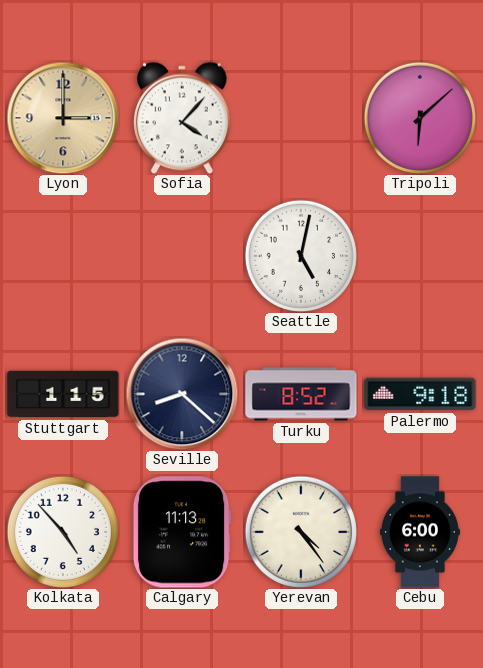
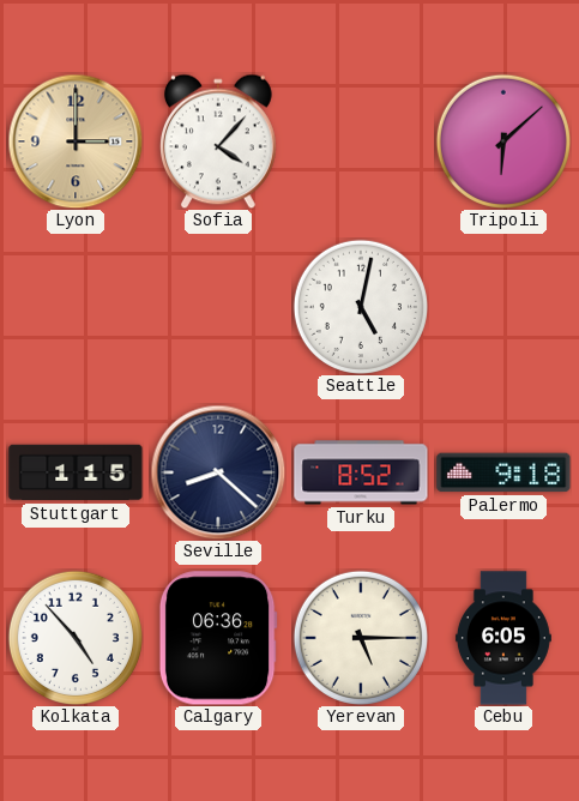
Calgary: 11:13 -> 06:36
Yerevan: 4:24 -> 5:15
Cebu: 6:00 -> 6:05
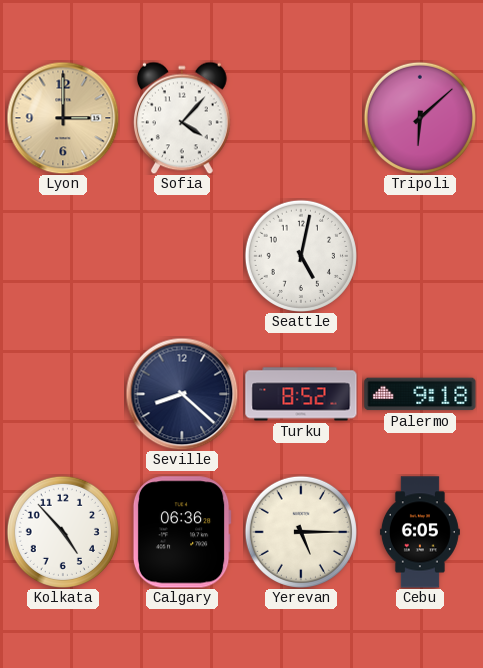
Stuttgart: 1:15 -> none
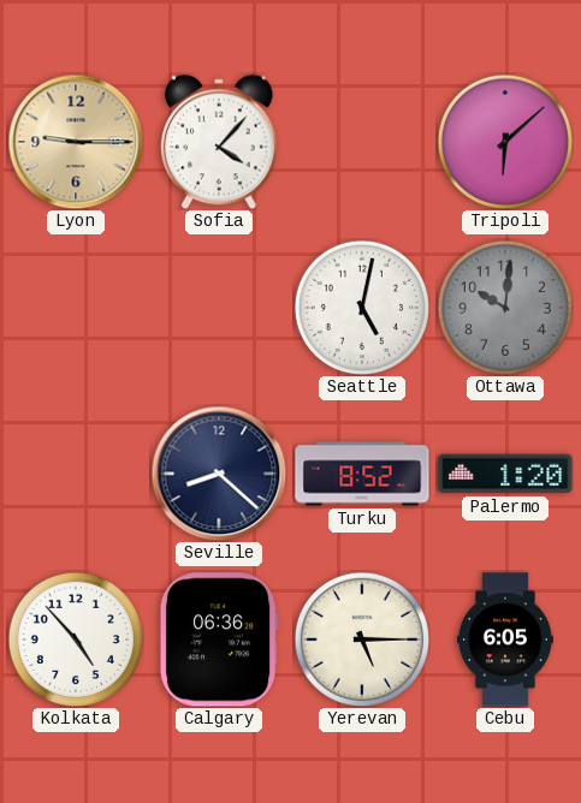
Lyon: 3:00 -> 9:15
Ottawa: none -> 10:01
Palermo: 9:18 -> 1:20
